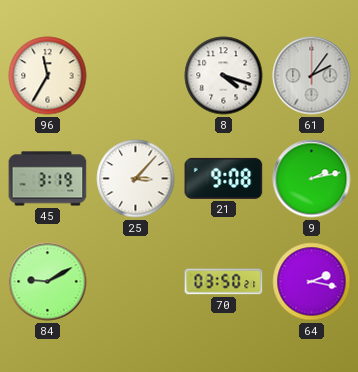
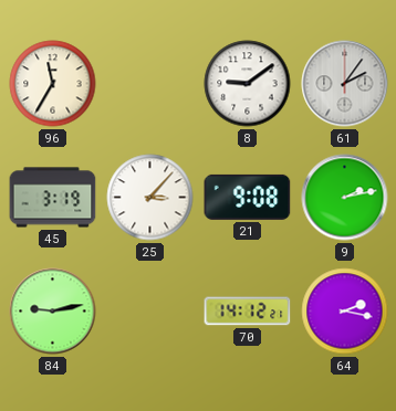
8: 4:18 -> 9:09
84: 9:10 -> 9:13
70: 03:50 -> 14:12
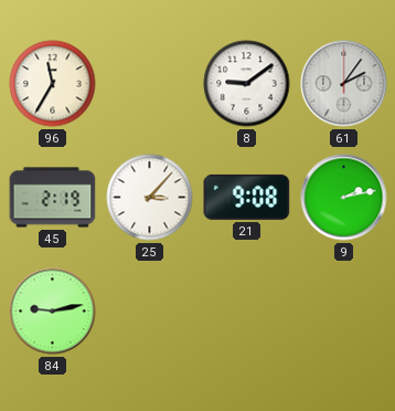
45: 3:19 -> 2:19
70: 14:12 -> none
64: 2:17 -> none
